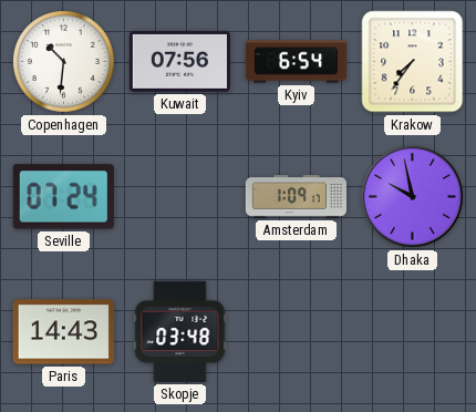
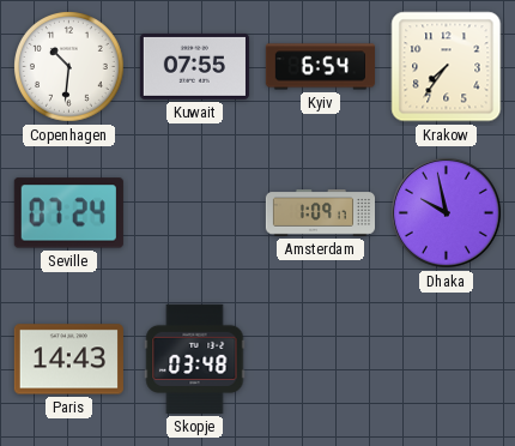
Kuwait: 07:56 -> 07:55
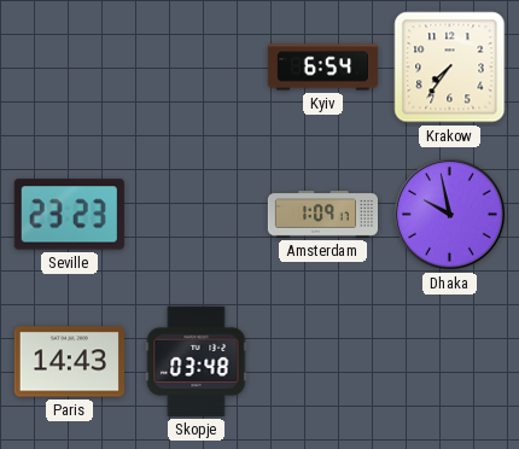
Copenhagen: 10:31 -> none
Kuwait: 07:55 -> none
Seville: 07:24 -> 23:23
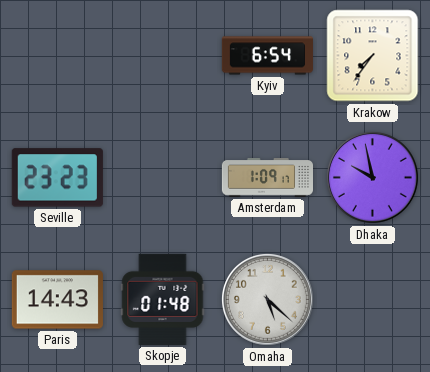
Skopje: 03:48 -> 01:48
Omaha: none -> 5:22
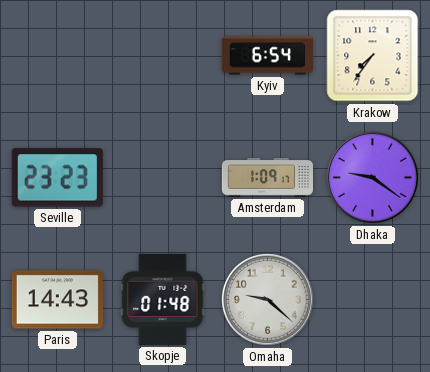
Dhaka: 9:58 -> 9:21
Omaha: 5:22 -> 9:22
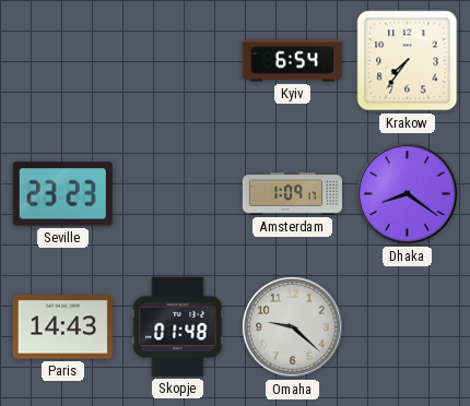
Dhaka: 9:21 -> 8:21
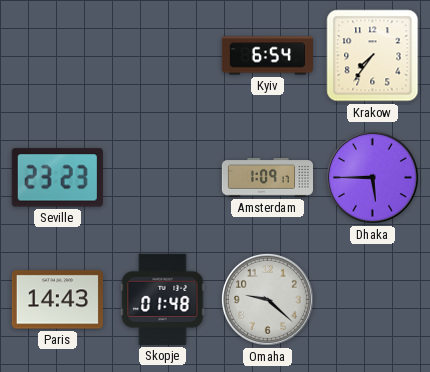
Dhaka: 8:21 -> 5:45
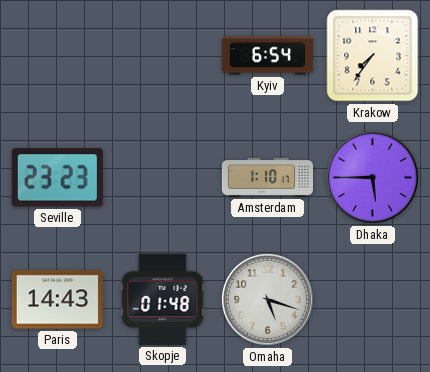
Amsterdam: 1:09 -> 1:10
Omaha: 9:22 -> 5:18
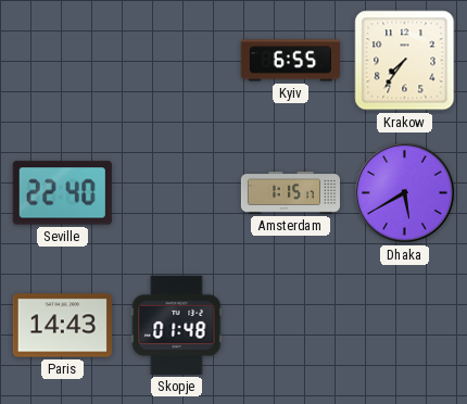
Kyiv: 6:54 -> 6:55
Seville: 23:23 -> 22:40
Amsterdam: 1:10 -> 1:15
Dhaka: 5:45 -> 5:40
Omaha: 5:18 -> none
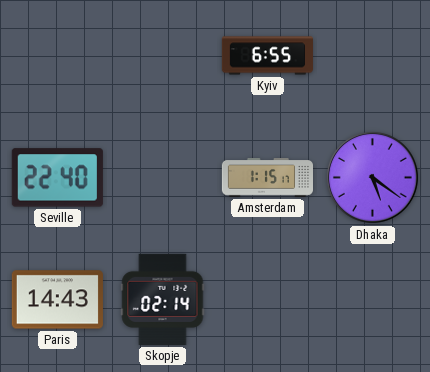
Krakow: 7:36 -> none
Dhaka: 5:40 -> 5:21
Skopje: 01:48 -> 02:14
